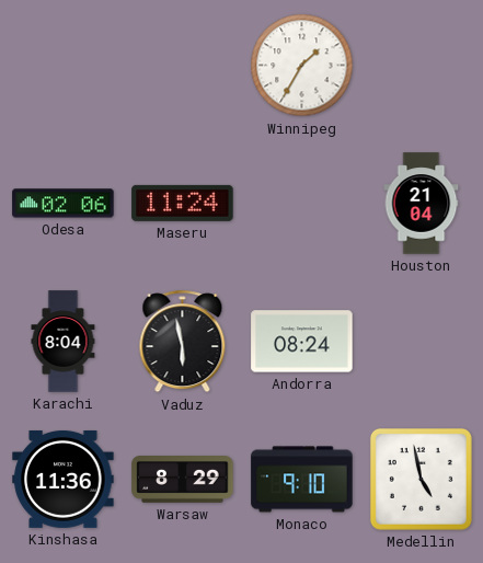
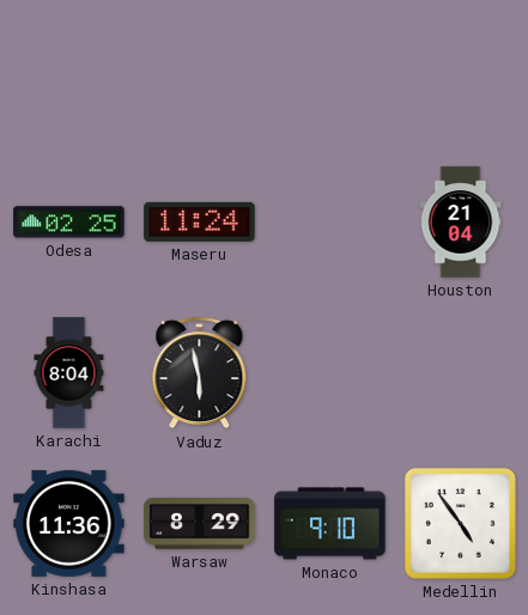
Winnipeg: 1:35 -> none
Odesa: 02:06 -> 02:25
Andorra: 08:24 -> none
Medellin: 4:58 -> 4:54
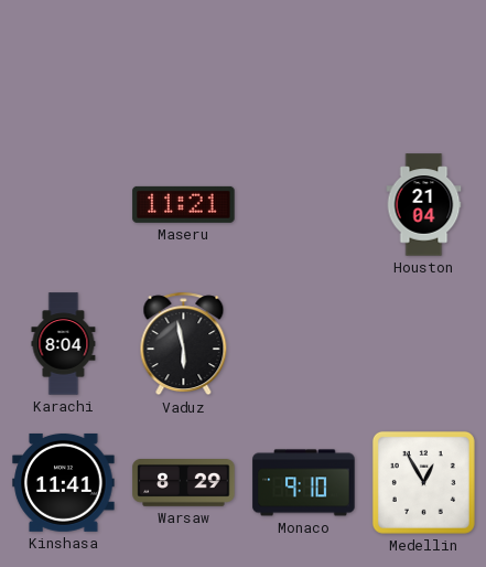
Odesa: 02:25 -> none
Maseru: 11:24 -> 11:21
Kinshasa: 11:36 -> 11:41
Medellin: 4:54 -> 12:55
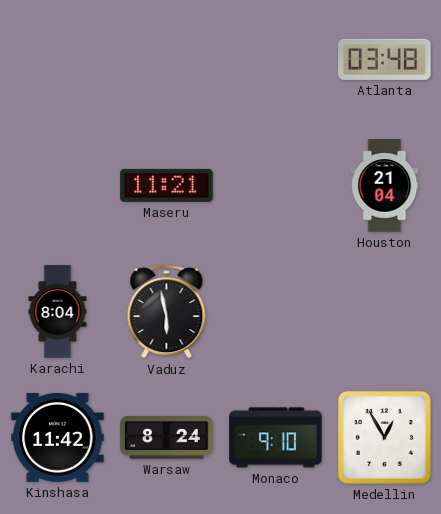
Atlanta: none -> 03:48
Kinshasa: 11:41 -> 11:42
Warsaw: 8:29 -> 8:24
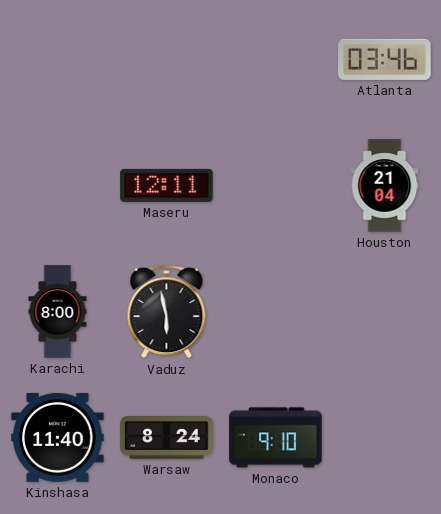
Atlanta: 03:48 -> 03:46
Maseru: 11:21 -> 12:11
Karachi: 8:04 -> 8:00
Kinshasa: 11:42 -> 11:40
Medellin: 12:55 -> none
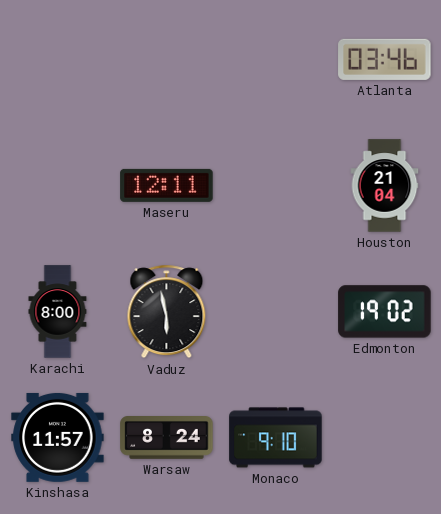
Edmonton: none -> 19:02
Kinshasa: 11:40 -> 11:57
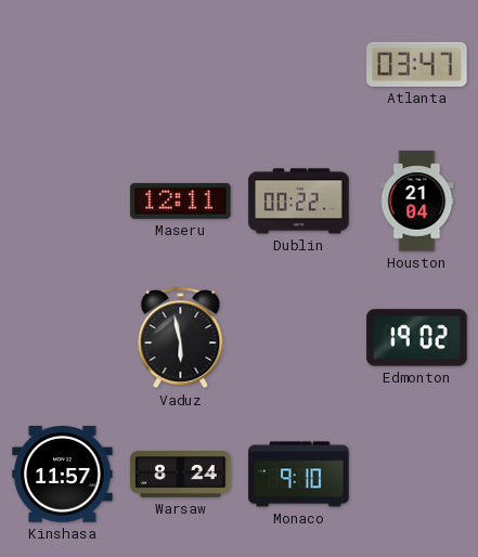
Atlanta: 03:46 -> 03:47
Dublin: none -> 00:22
Karachi: 8:00 -> none
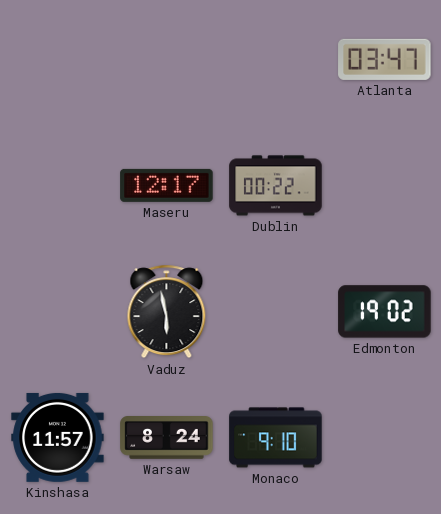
Maseru: 12:11 -> 12:17
Houston: 21:04 -> none
